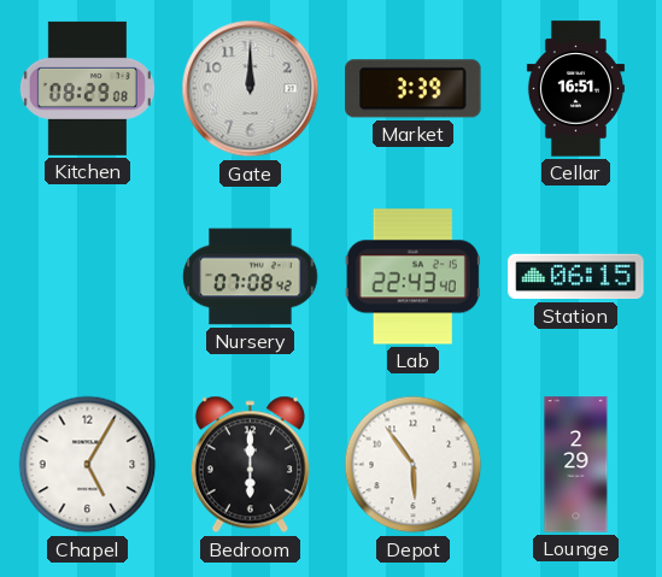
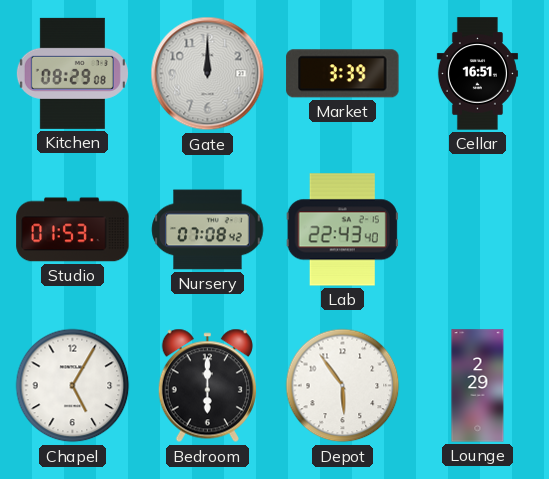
Studio: none -> 01:53
Station: 06:15 -> none
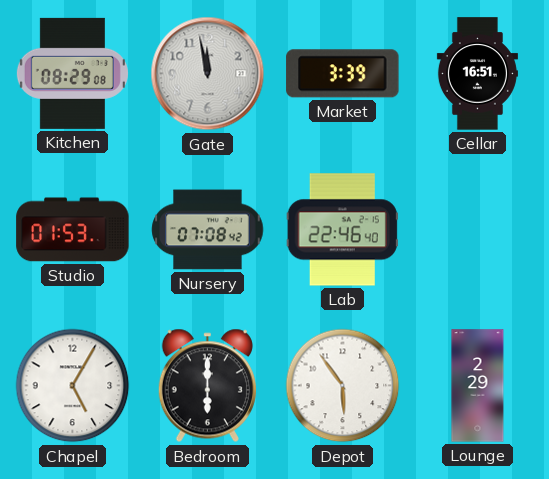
Gate: 12:00 -> 11:58
Lab: 22:43 -> 22:46
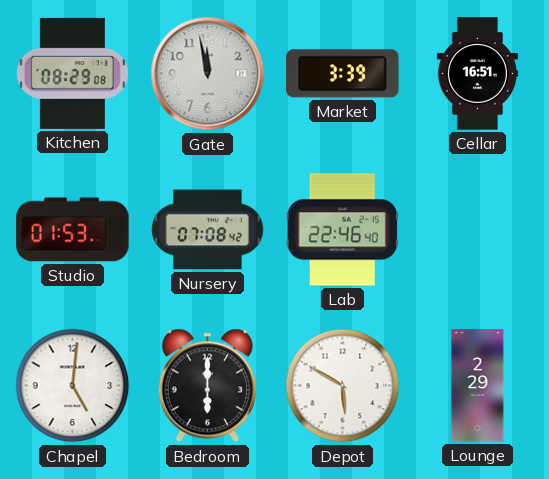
Chapel: 5:05 -> 5:01
Depot: 5:54 -> 5:50
